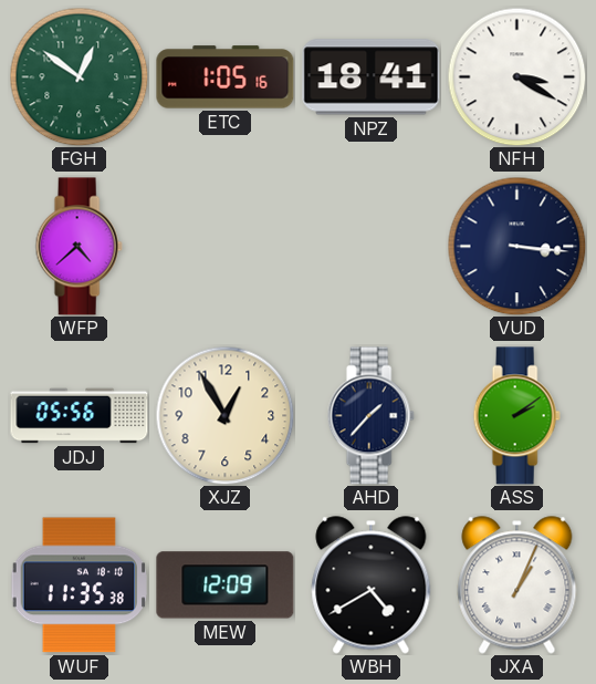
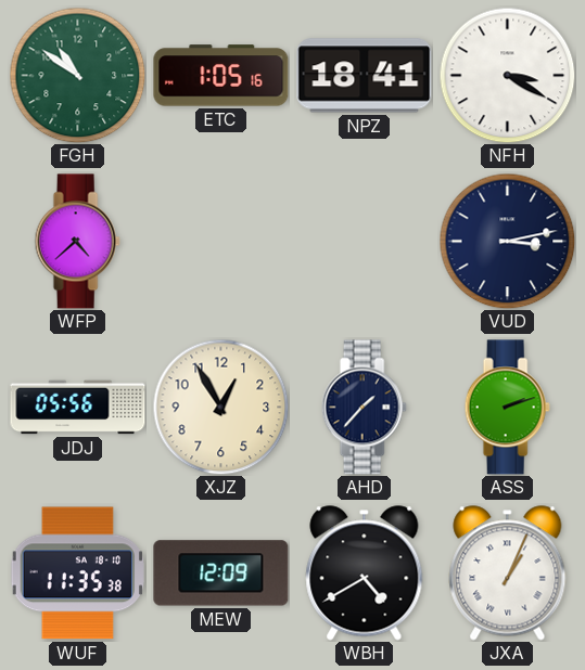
FGH: 12:51 -> 10:51
VUD: 3:16 -> 3:13
ASS: 2:09 -> 2:12
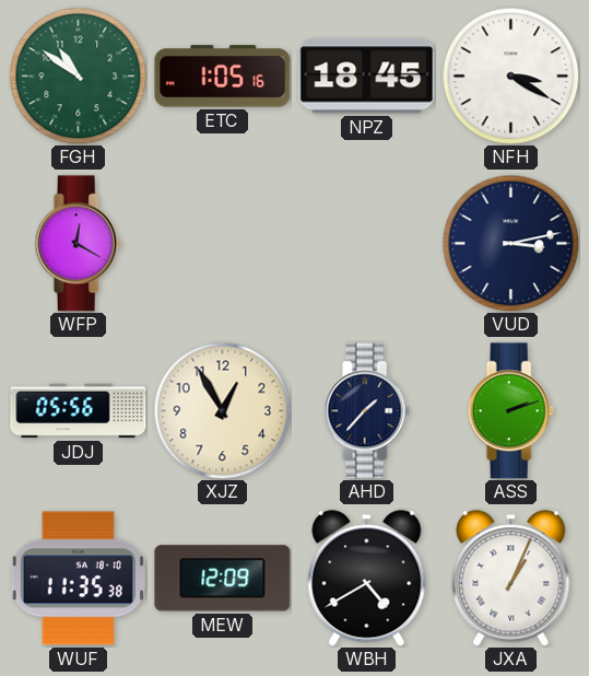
NPZ: 18:41 -> 18:45
WFP: 4:38 -> 12:20
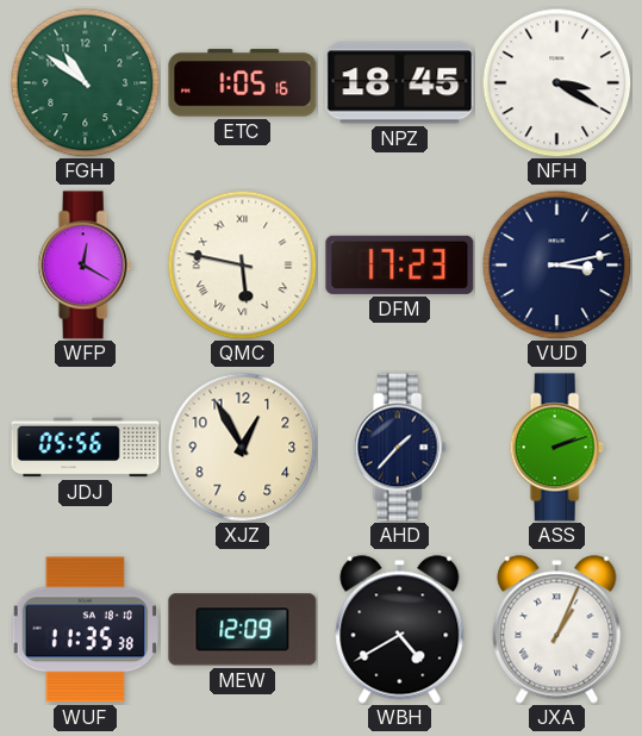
QMC: none -> 5:47
DFM: none -> 17:23
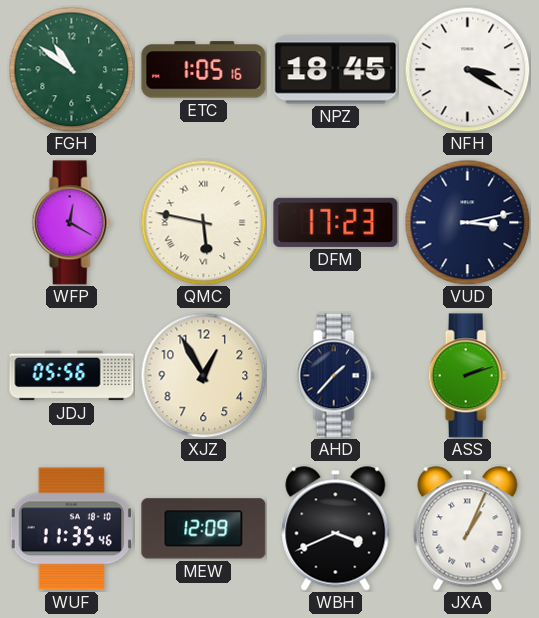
WUF: 11:35:38 -> 11:35:46
WBH: 4:40 -> 3:41
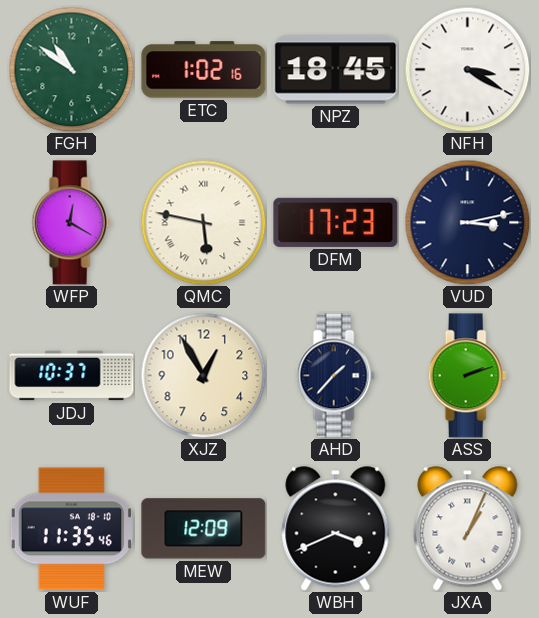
ETC: 1:05 -> 1:02
JDJ: 05:56 -> 10:37
